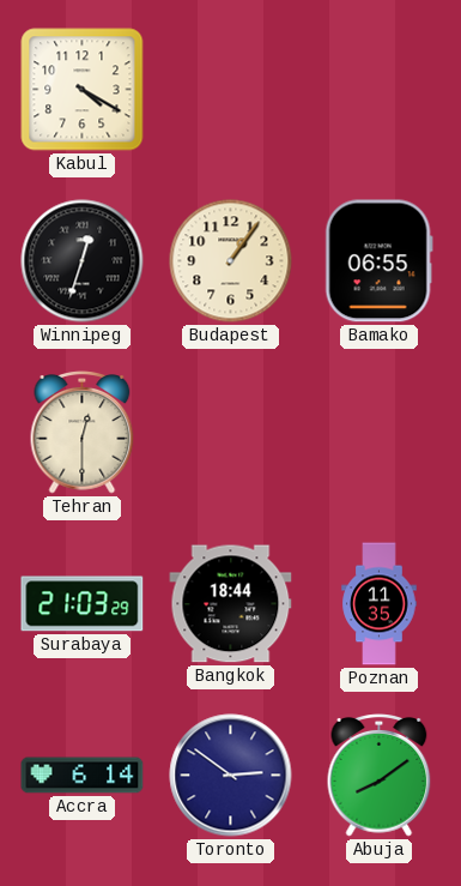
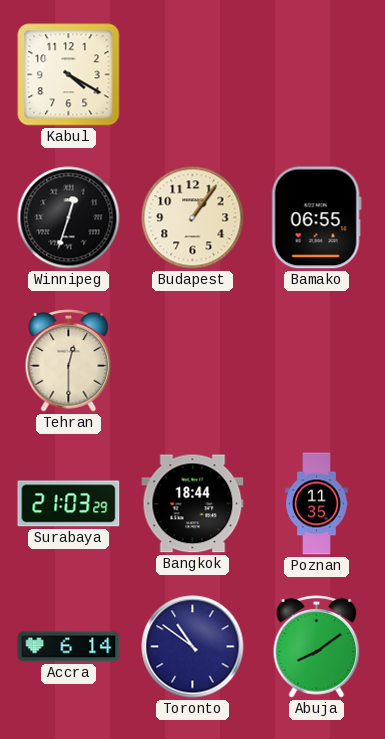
Toronto: 2:51 -> 10:51
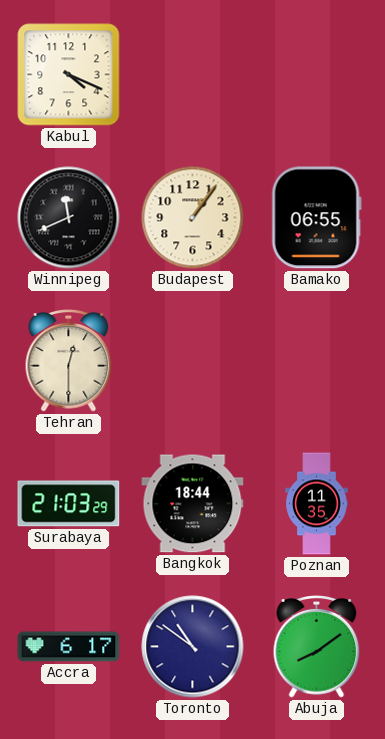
Kabul: 4:20 -> 4:19
Winnipeg: 12:33 -> 11:41
Accra: 6:14 -> 6:17
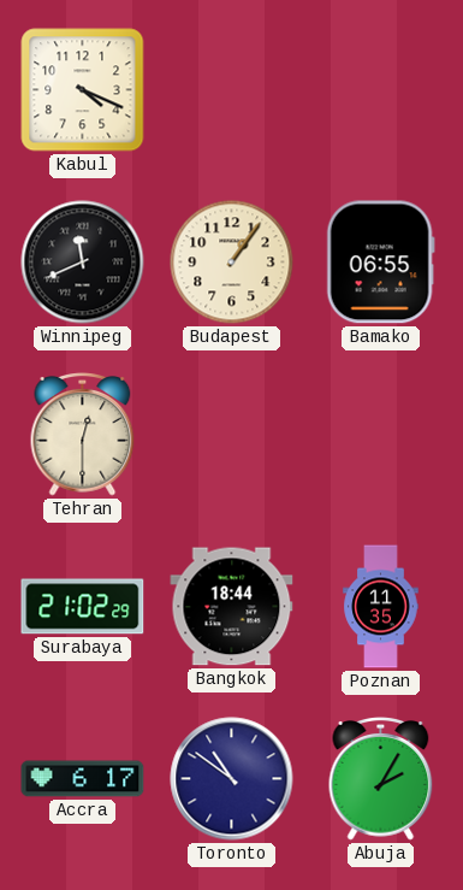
Surabaya: 21:03 -> 21:02
Abuja: 8:09 -> 2:05
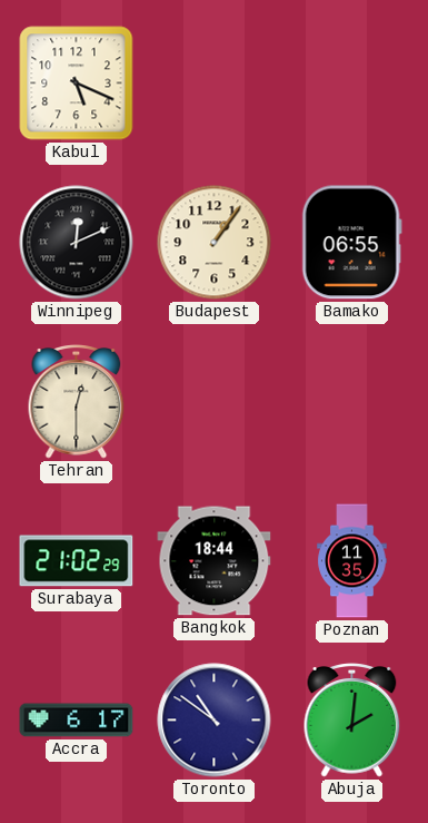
Kabul: 4:19 -> 5:19
Winnipeg: 11:41 -> 12:11
Abuja: 2:05 -> 2:01
